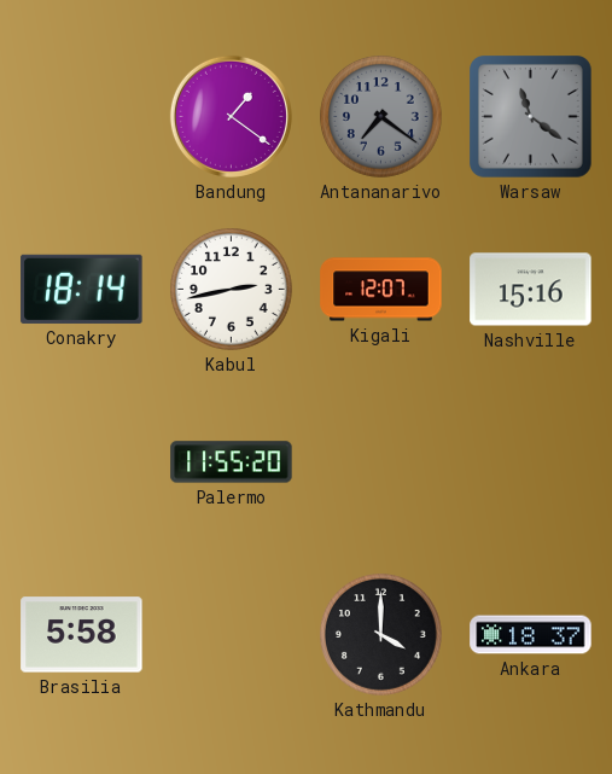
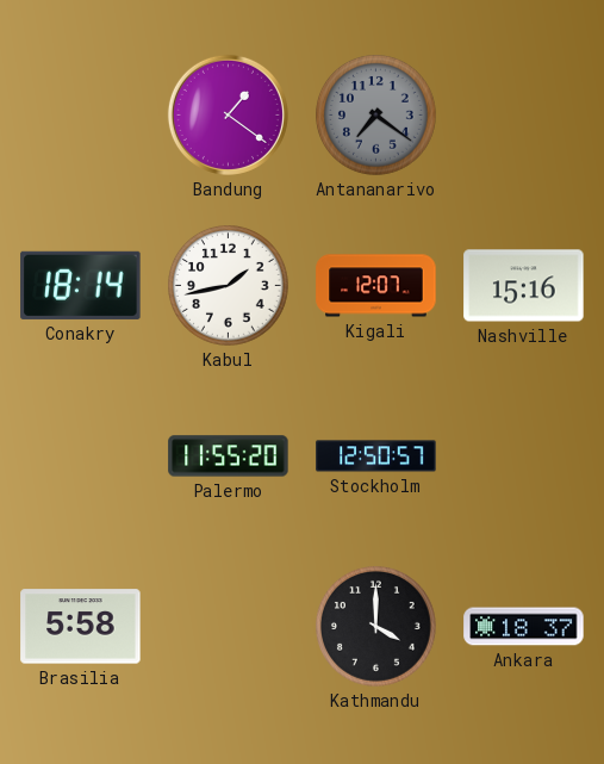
Warsaw: 11:21 -> none
Kabul: 2:43 -> 1:43
Stockholm: none -> 12:50
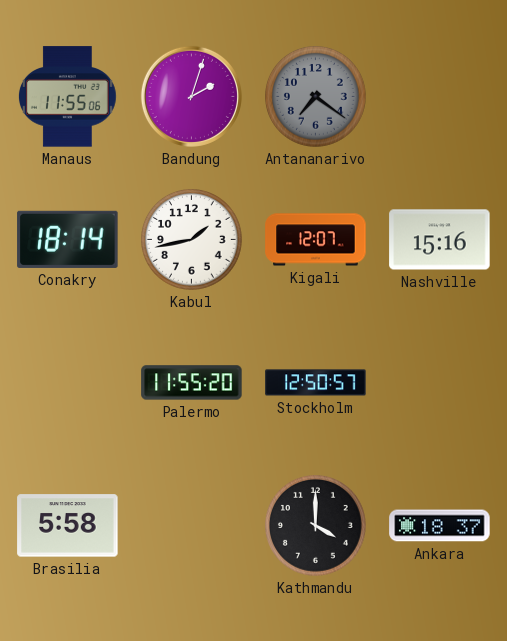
Manaus: none -> 11:55
Bandung: 1:21 -> 2:03
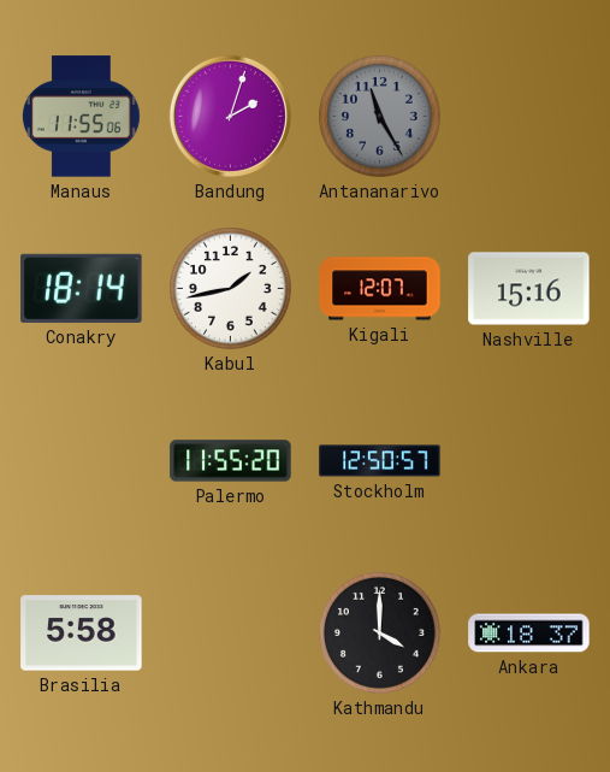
Antananarivo: 7:21 -> 11:25
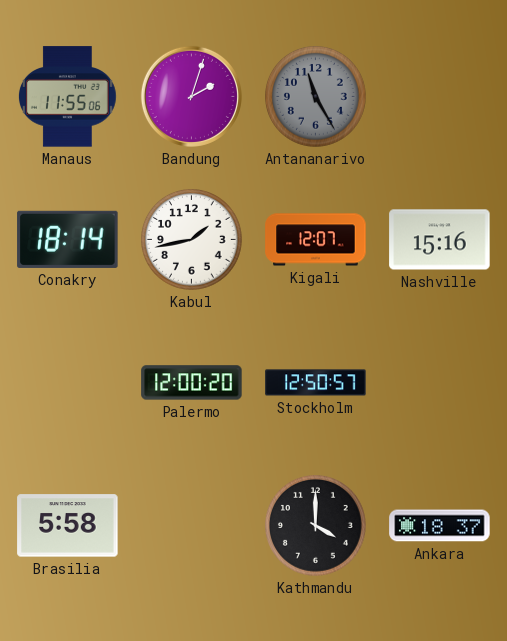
Palermo: 11:55 -> 12:00
